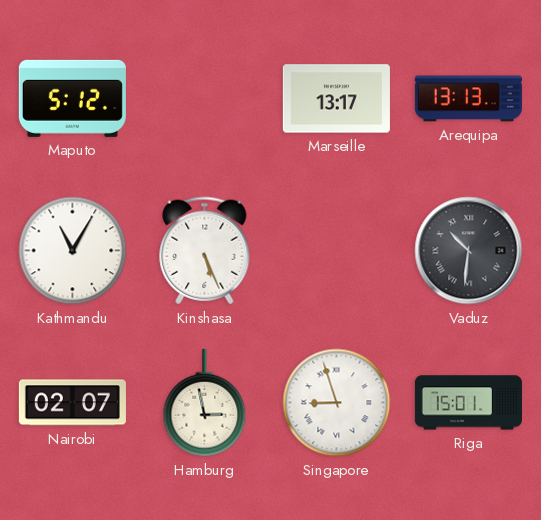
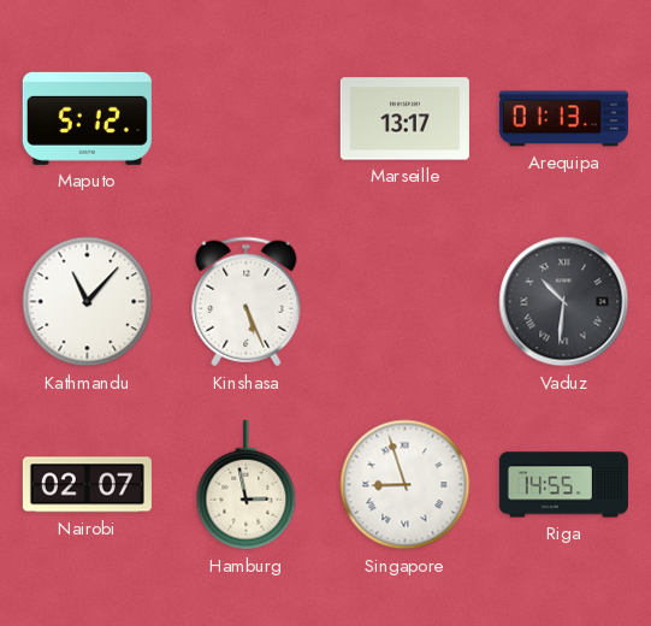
Arequipa: 13:13 -> 01:13
Kathmandu: 11:05 -> 11:07
Riga: 15:01 -> 14:55
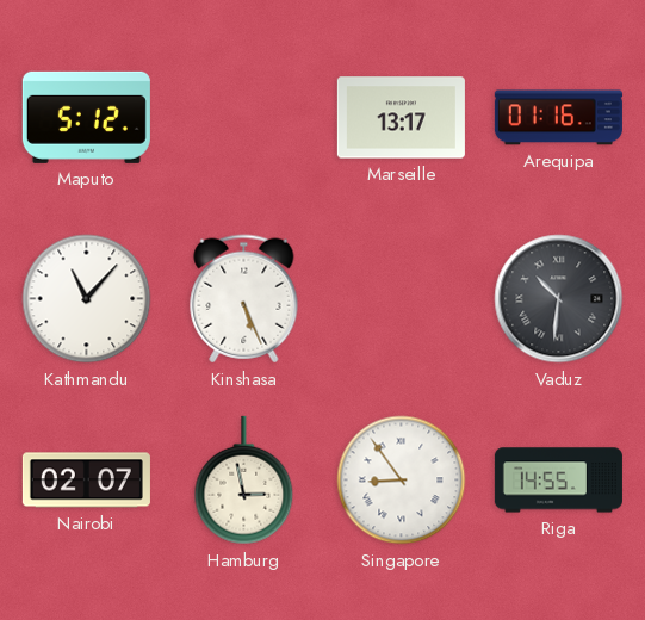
Arequipa: 01:13 -> 01:16
Singapore: 8:57 -> 8:54
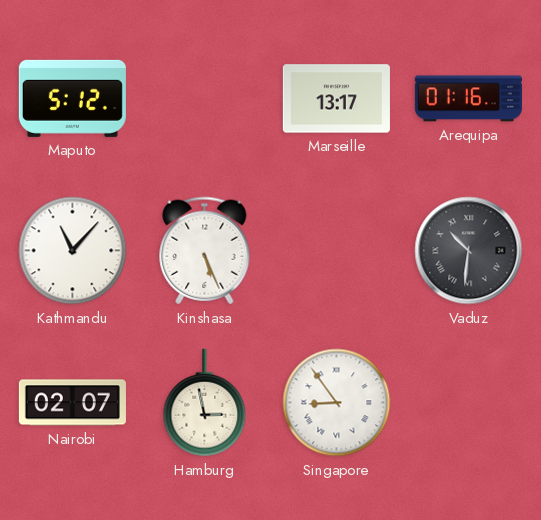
Riga: 14:55 -> none
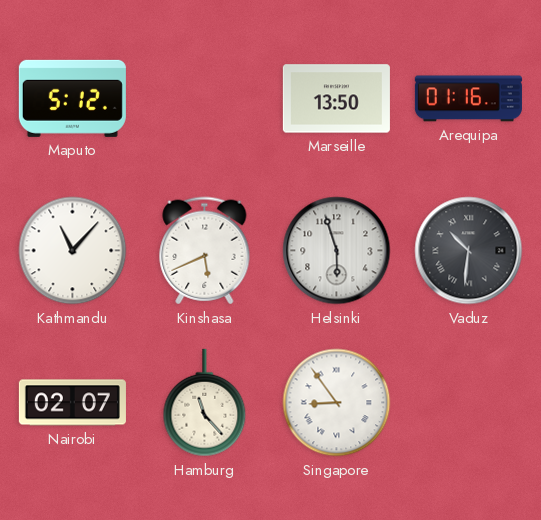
Marseille: 13:17 -> 13:50
Kinshasa: 5:26 -> 5:41
Helsinki: none -> 5:57
Hamburg: 2:58 -> 11:23
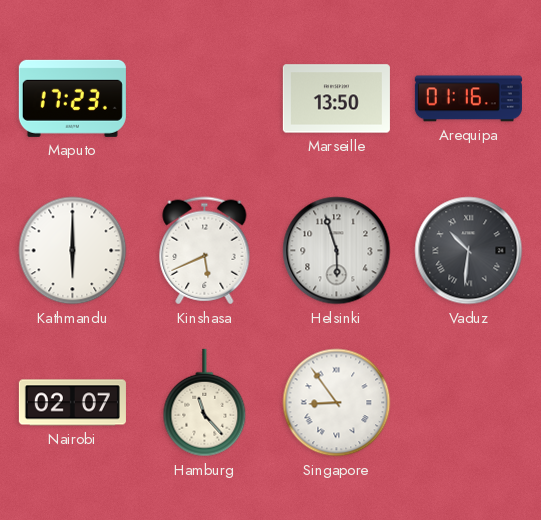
Maputo: 5:12 -> 17:23
Kathmandu: 11:07 -> 6:00
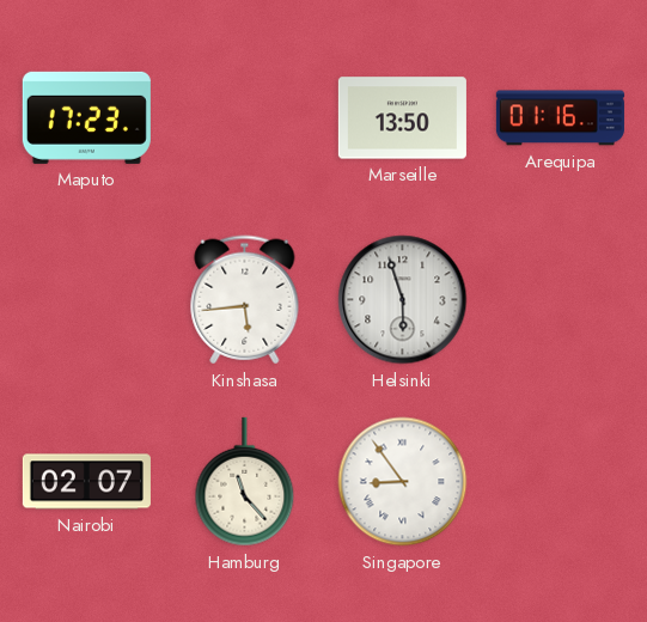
Kathmandu: 6:00 -> none
Kinshasa: 5:41 -> 5:44
Vaduz: 10:31 -> none
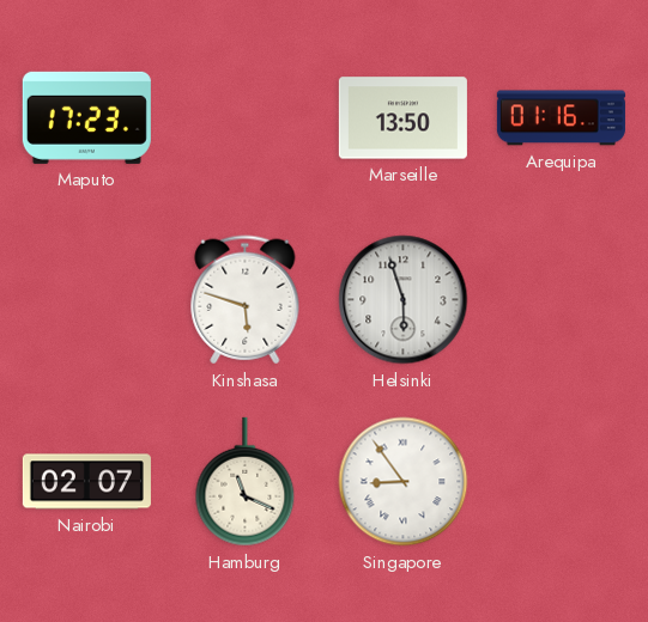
Kinshasa: 5:44 -> 5:48
Hamburg: 11:23 -> 11:19
